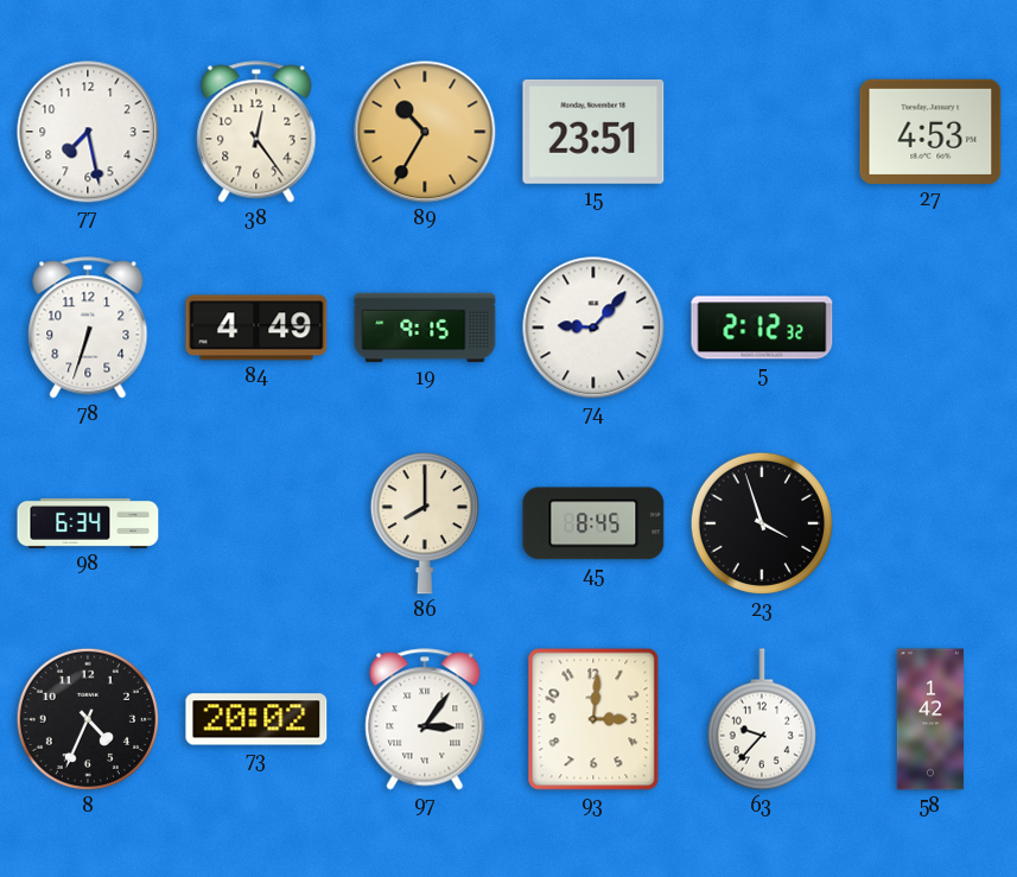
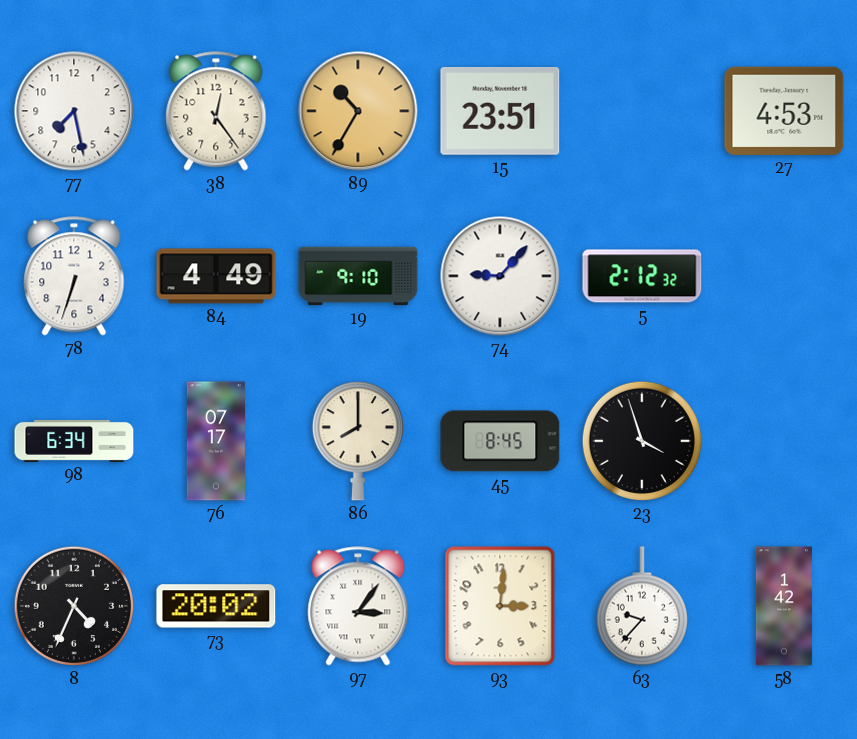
19: 9:15 -> 9:10
76: none -> 07:17
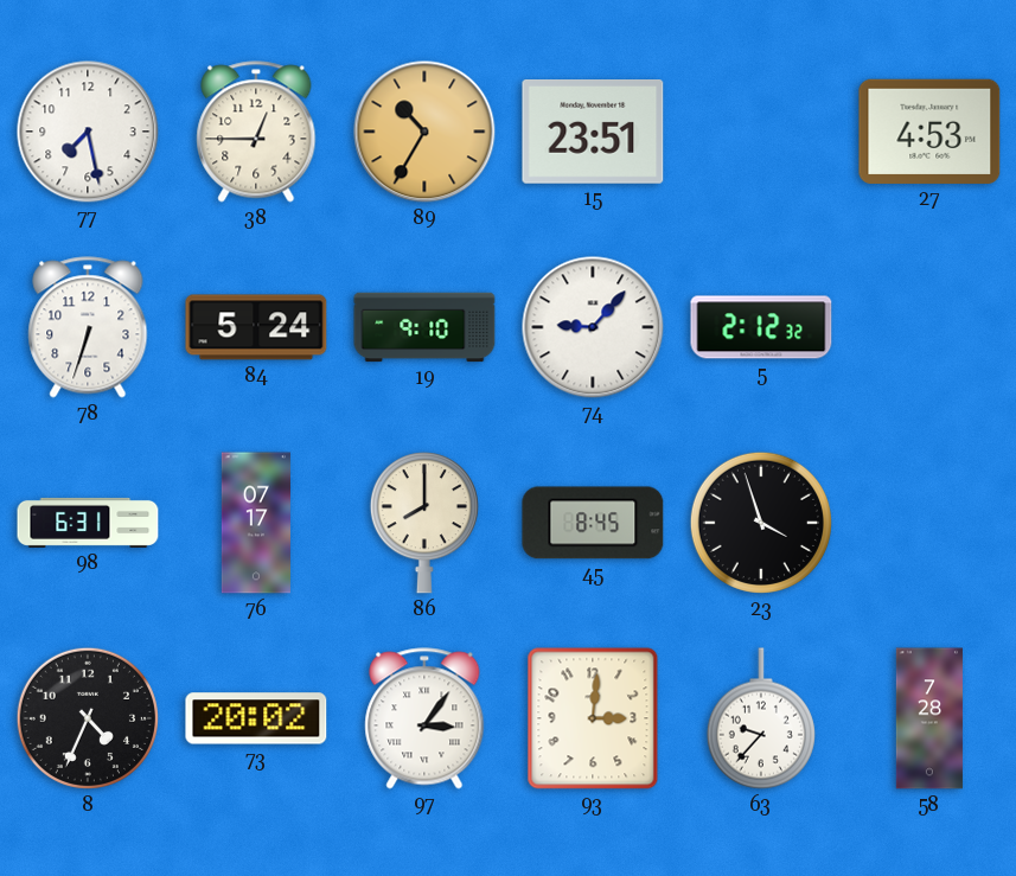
38: 12:24 -> 12:45
84: 4:49 -> 5:24
98: 6:34 -> 6:31
58: 1:42 -> 7:28
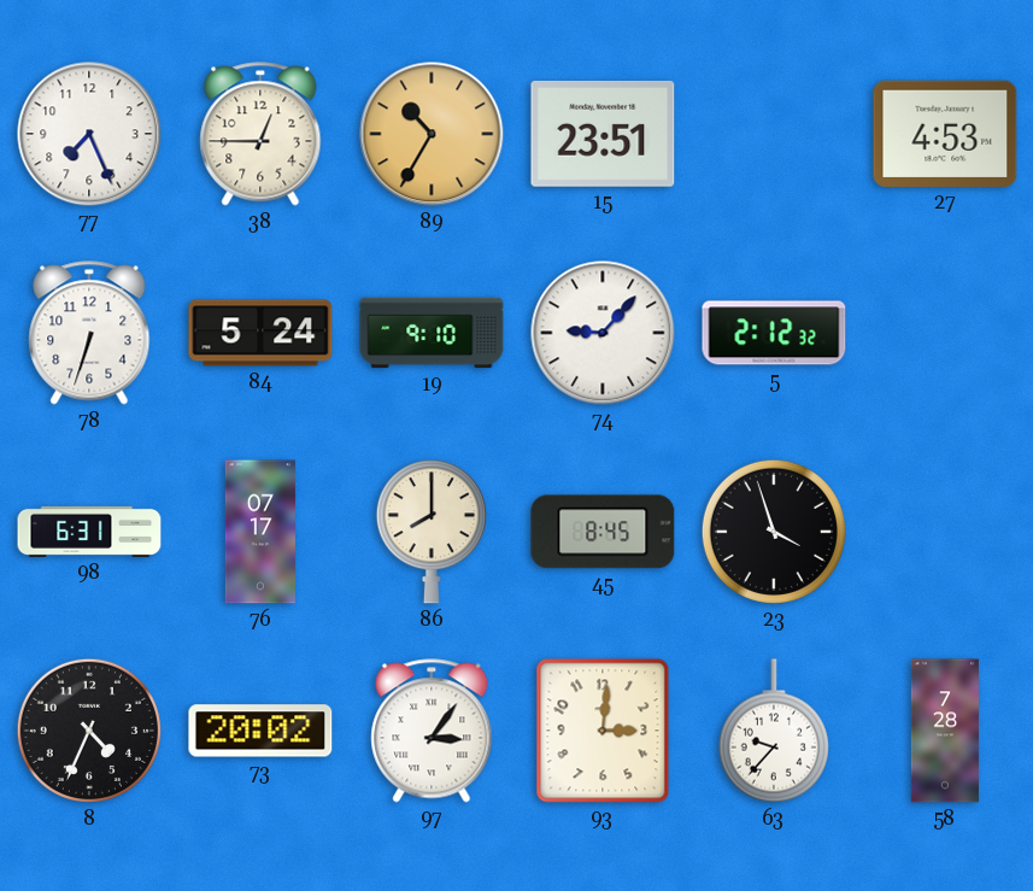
77: 7:28 -> 7:26
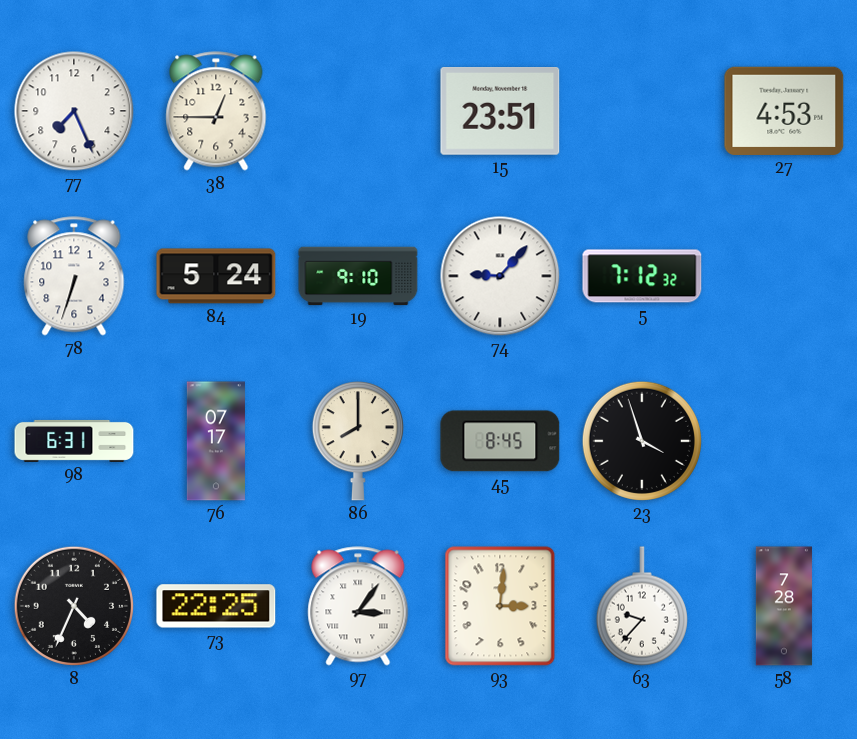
89: 10:35 -> none
5: 2:12 -> 7:12
73: 20:02 -> 22:25
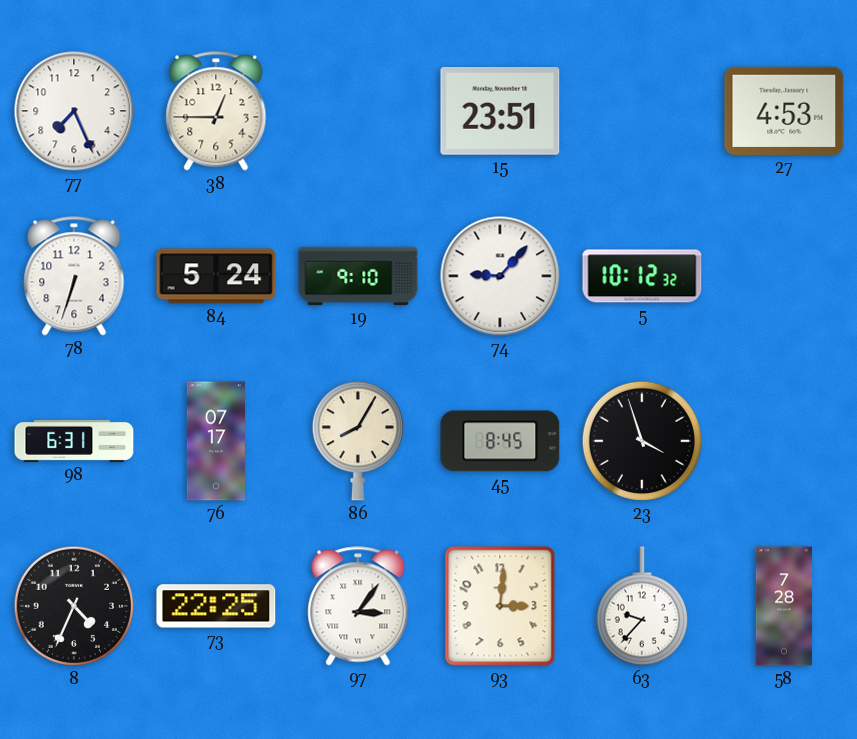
5: 7:12 -> 10:12
86: 8:00 -> 8:05
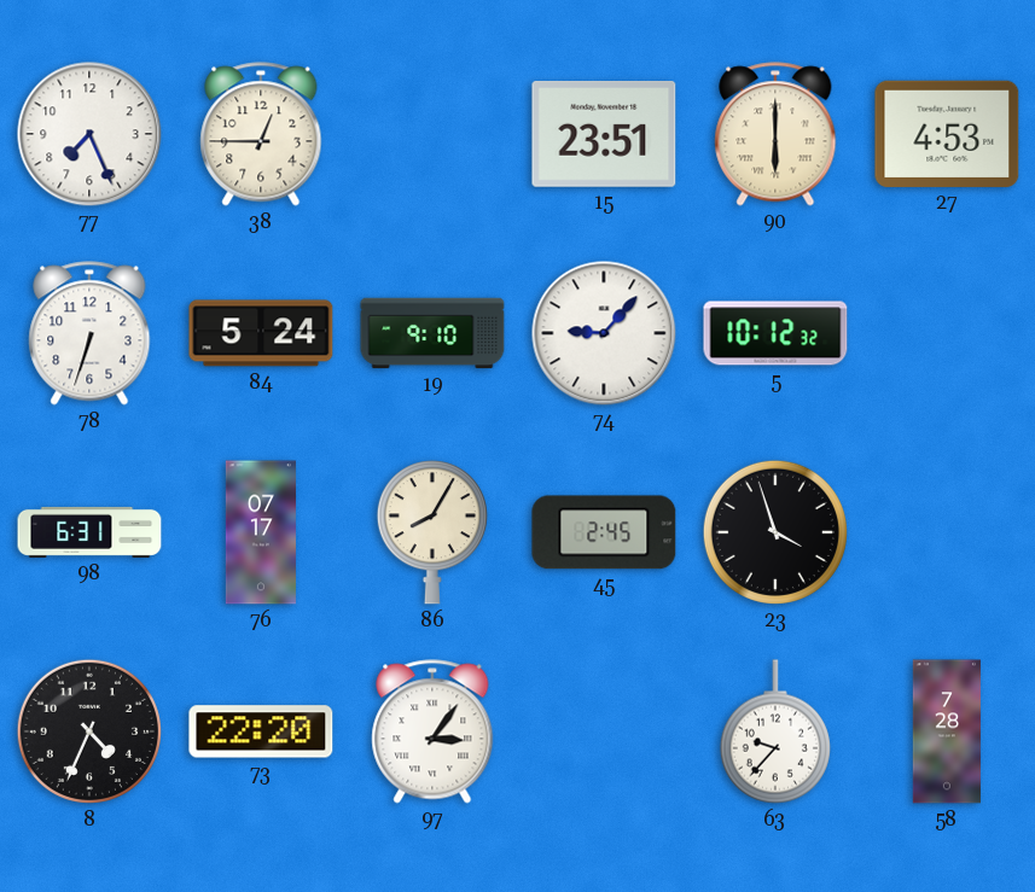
90: none -> 6:00
45: 8:45 -> 2:45
73: 22:25 -> 22:20
93: 3:01 -> none
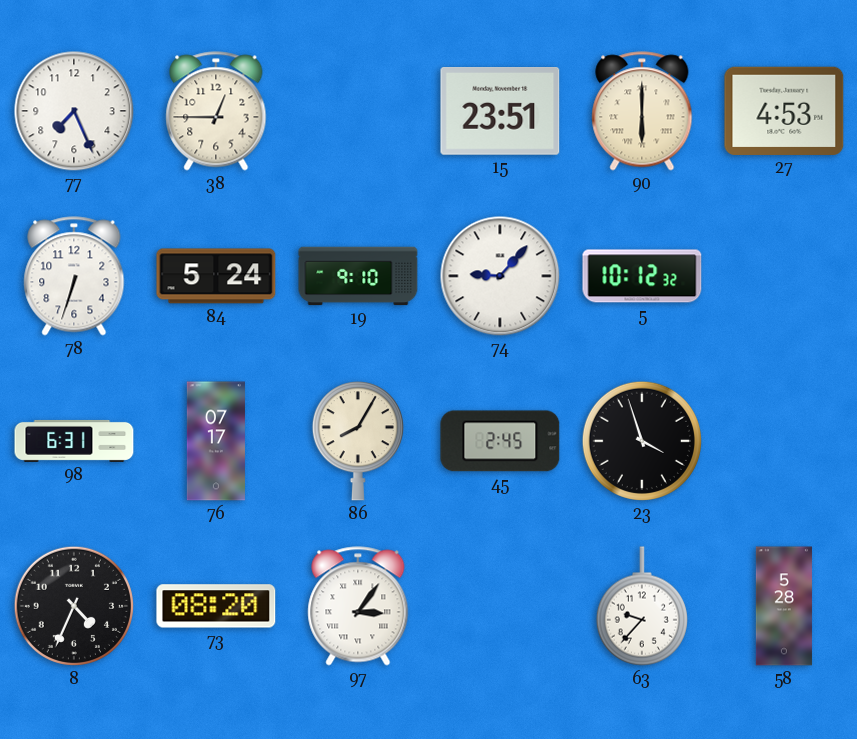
73: 22:20 -> 08:20
58: 7:28 -> 5:28
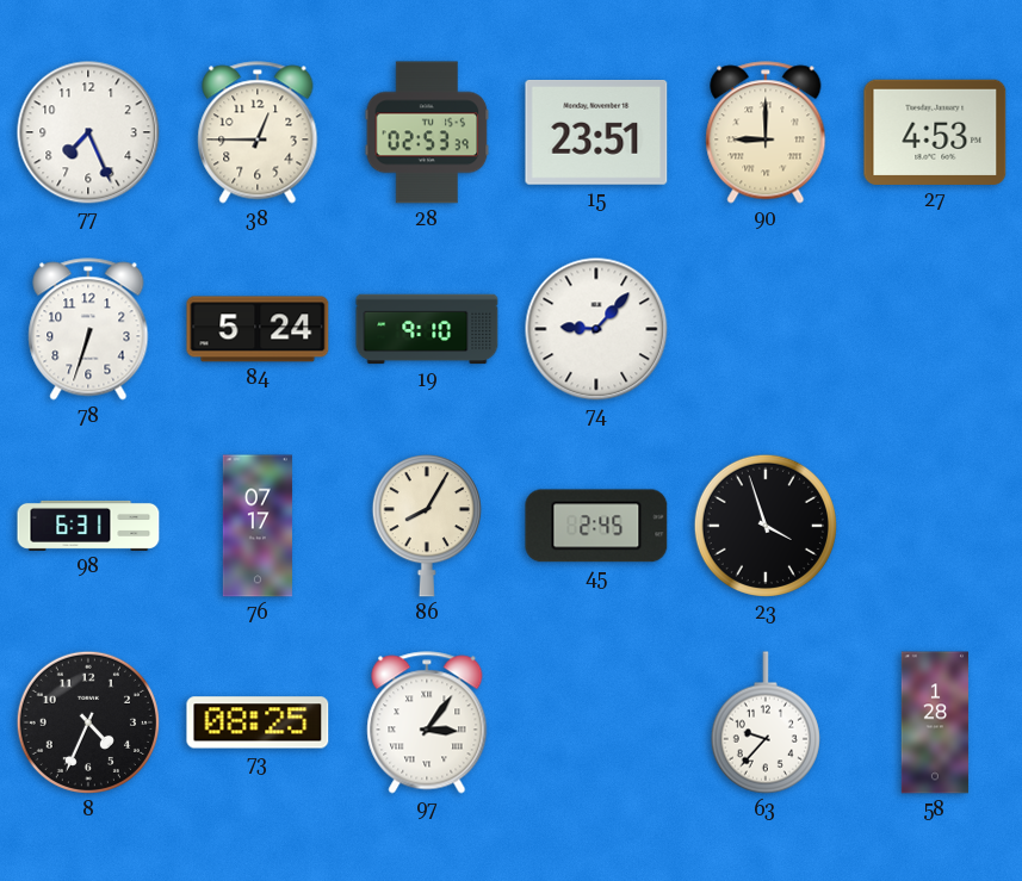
28: none -> 02:53
90: 6:00 -> 9:00
5: 10:12 -> none
73: 08:20 -> 08:25
58: 5:28 -> 1:28
